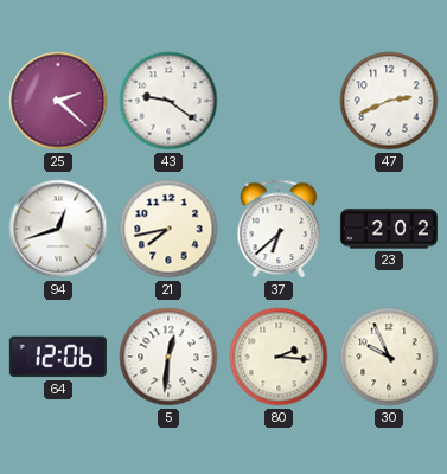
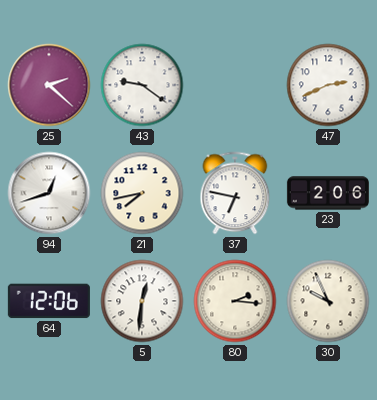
37: 6:38 -> 6:47
23: 2:02 -> 2:06
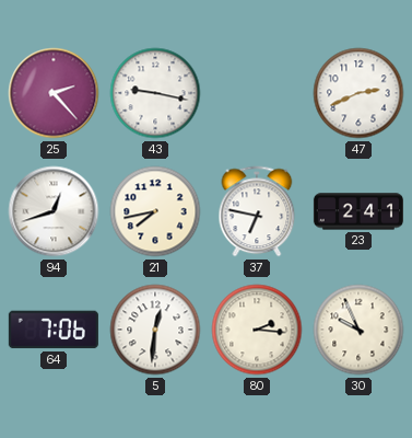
25: 2:22 -> 2:23
43: 9:21 -> 9:17
23: 2:06 -> 2:41
64: 12:06 -> 7:06
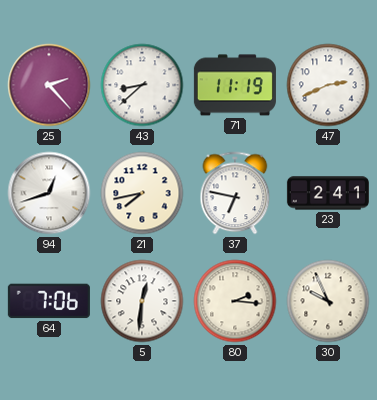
43: 9:17 -> 8:38
71: none -> 11:19
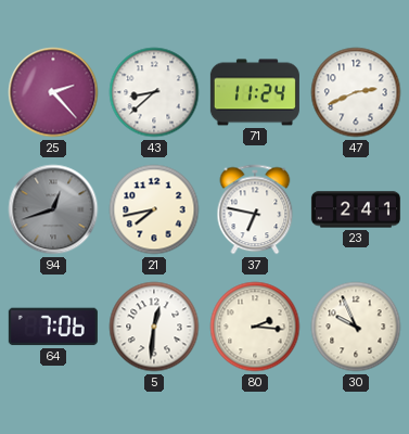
71: 11:19 -> 11:24
94 dial: white -> grey
